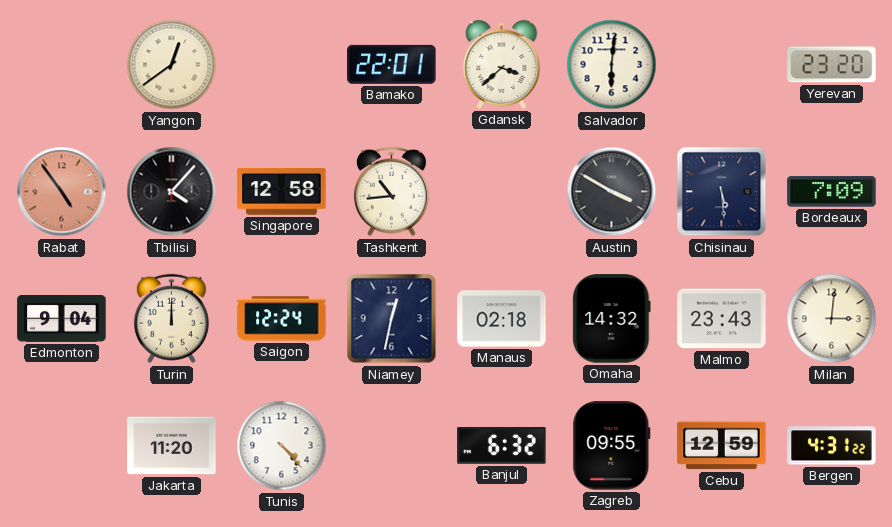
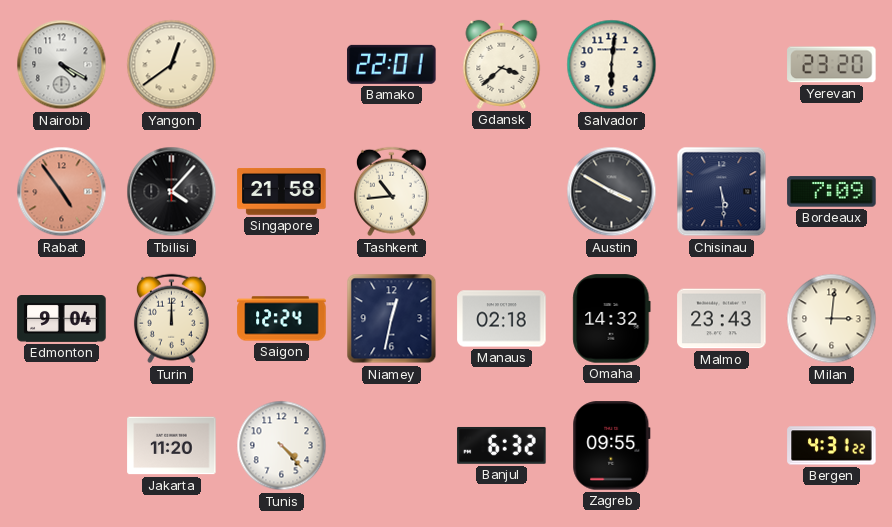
Nairobi: none -> 4:20
Singapore: 12:58 -> 21:58
Cebu: 12:59 -> none
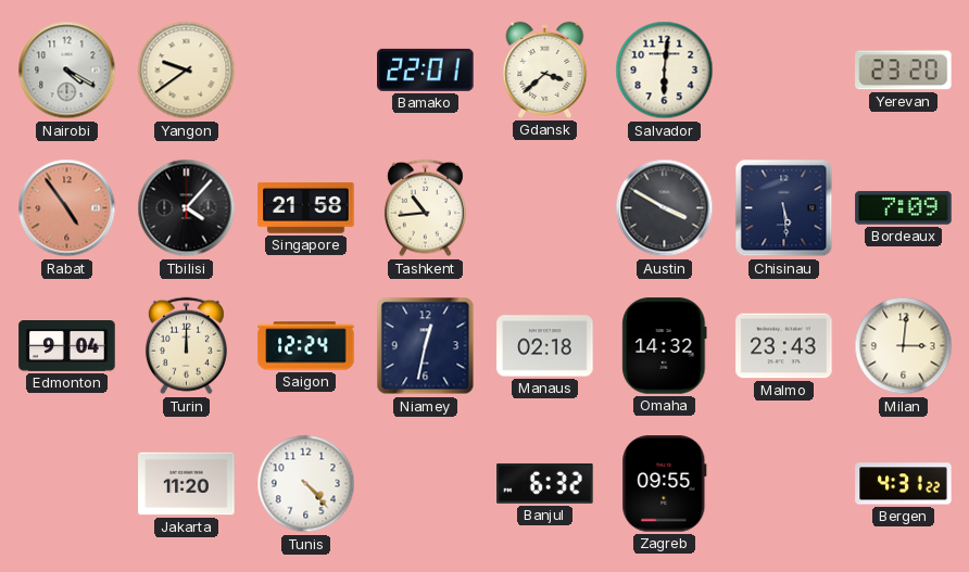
Yangon: 12:39 -> 9:39
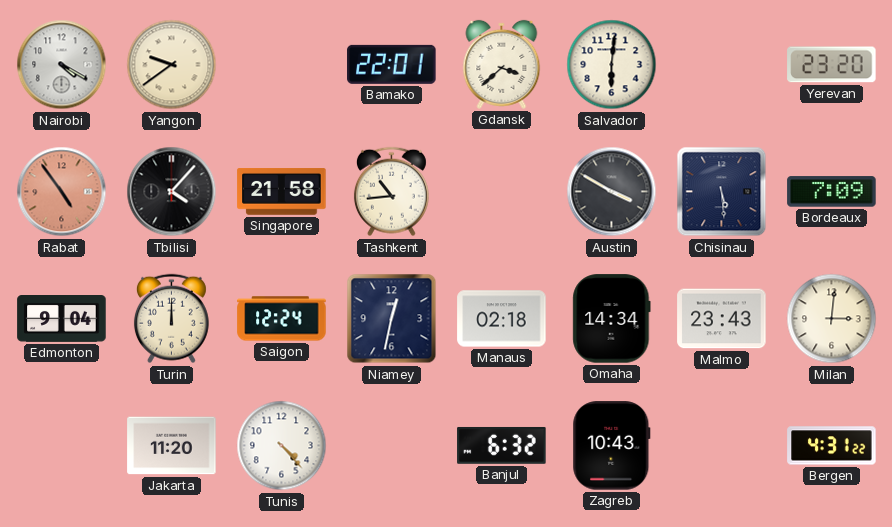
Omaha: 14:32 -> 14:34
Zagreb: 09:55 -> 10:43
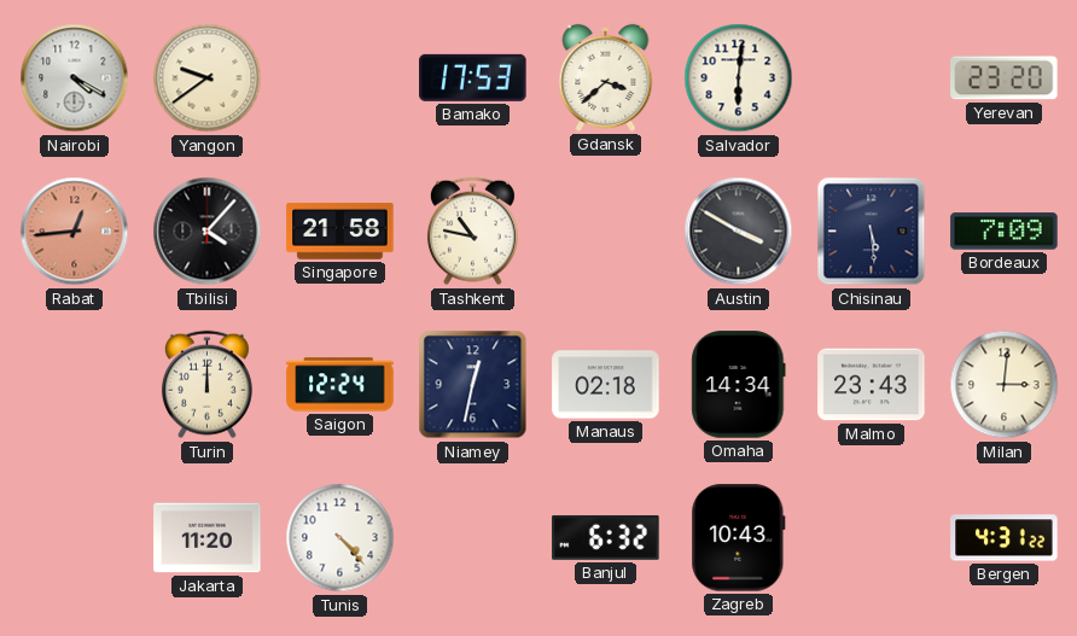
Bamako: 22:01 -> 17:53
Rabat: 4:54 -> 12:44
Tashkent: 10:44 -> 10:47
Edmonton: 9:04 -> none
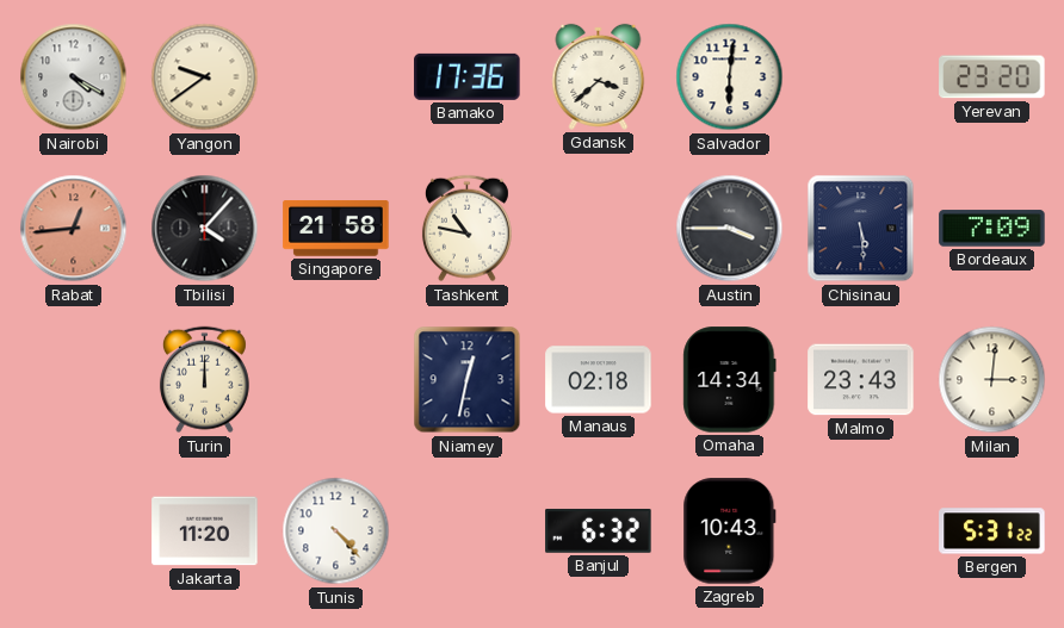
Bamako: 17:53 -> 17:36
Austin: 3:50 -> 3:45
Saigon: 12:24 -> none
Bergen: 4:31 -> 5:31
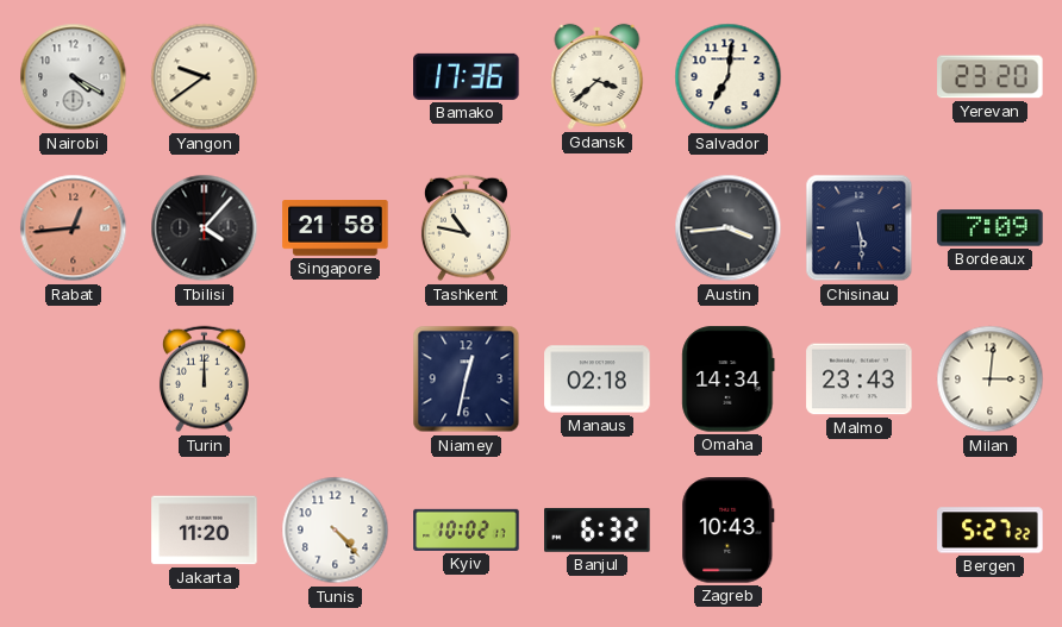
Salvador: 6:01 -> 7:01
Austin: 3:45 -> 3:44
Kyiv: none -> 10:02
Bergen: 5:31 -> 5:27
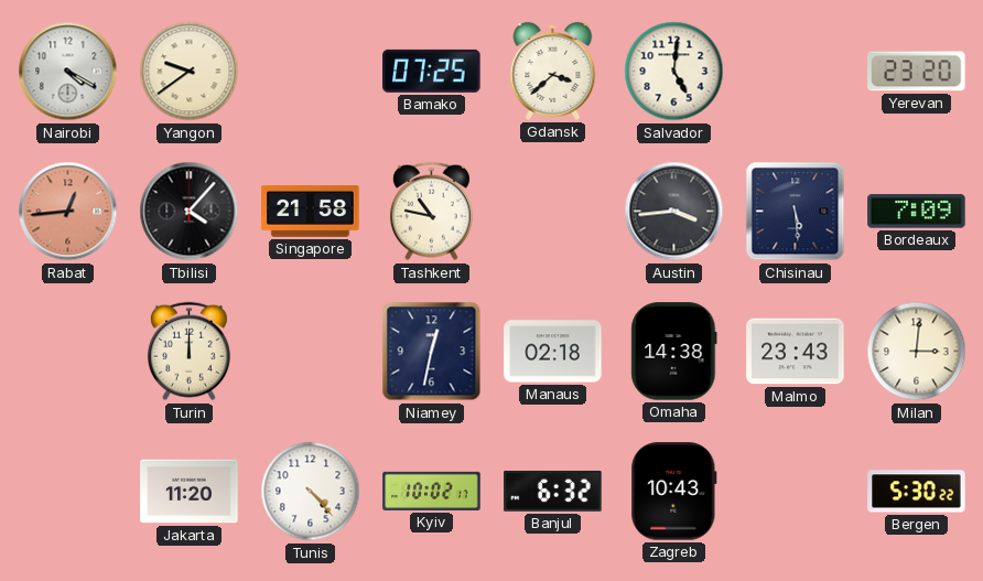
Bamako: 17:36 -> 07:25
Salvador: 7:01 -> 5:01
Omaha: 14:34 -> 14:38
Bergen: 5:27 -> 5:30
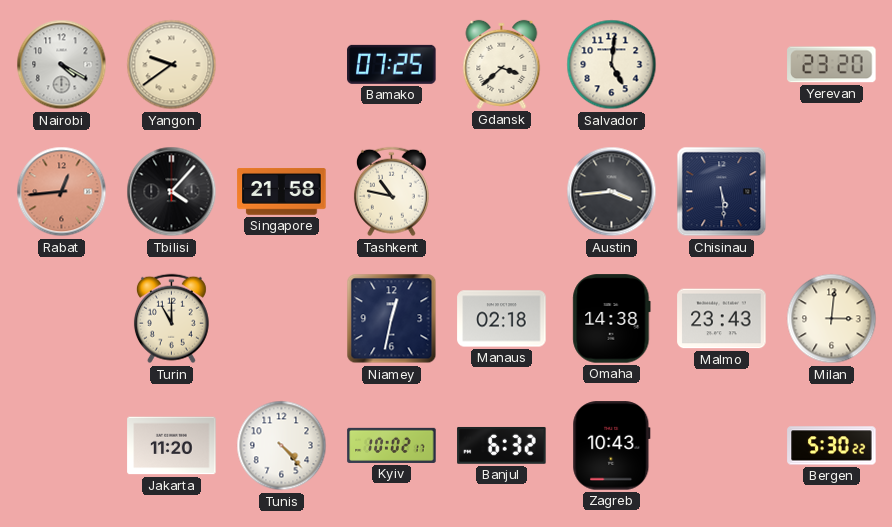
Bordeaux: 7:09 -> none
Turin: 12:00 -> 11:00
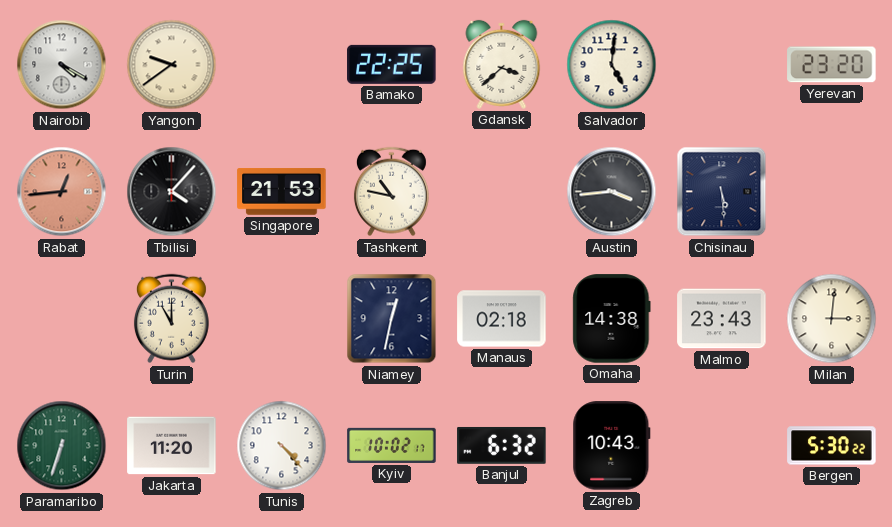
Bamako: 07:25 -> 22:25
Singapore: 21:58 -> 21:53
Paramaribo: none -> 6:33
